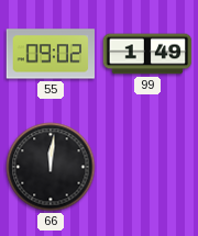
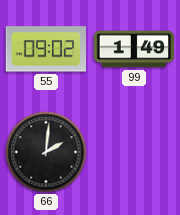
66: 12:01 -> 2:01
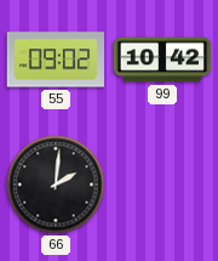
99: 1:49 -> 10:42
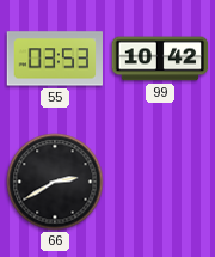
55: 09:02 -> 03:53
66: 2:01 -> 2:40
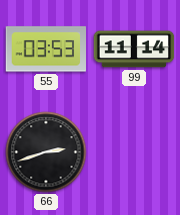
99: 10:42 -> 11:14
66: 2:40 -> 2:42
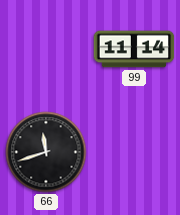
55: 03:53 -> none
66: 2:42 -> 11:42
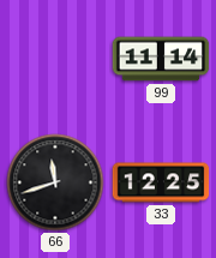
33: none -> 12:25
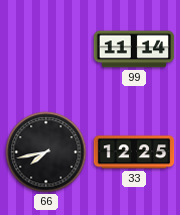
66: 11:42 -> 7:43
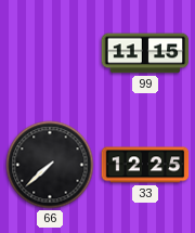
99: 11:14 -> 11:15
66: 7:43 -> 7:38
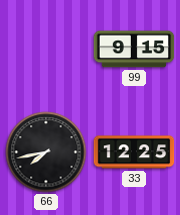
99: 11:15 -> 9:15
66: 7:38 -> 7:43
